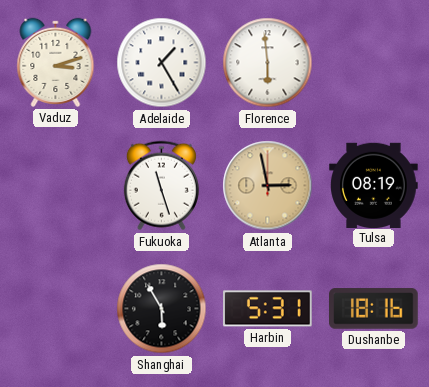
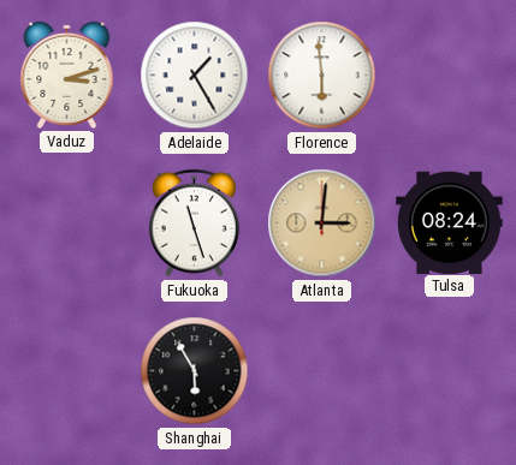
Atlanta: 2:58 -> 3:01
Tulsa: 08:19 -> 08:24
Harbin: 5:31 -> none
Dushanbe: 18:16 -> none
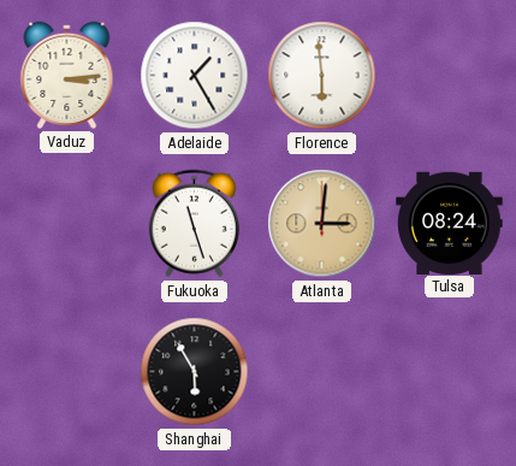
Vaduz: 3:12 -> 3:14
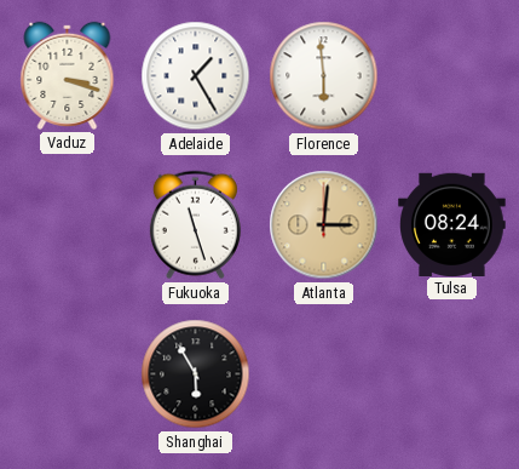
Vaduz: 3:14 -> 3:18
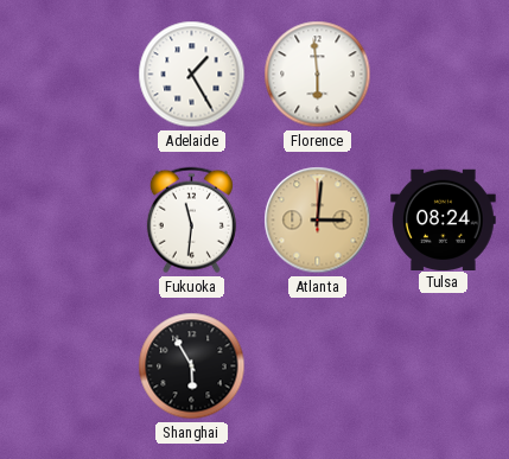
Vaduz: 3:18 -> none
Fukuoka: 11:27 -> 11:31
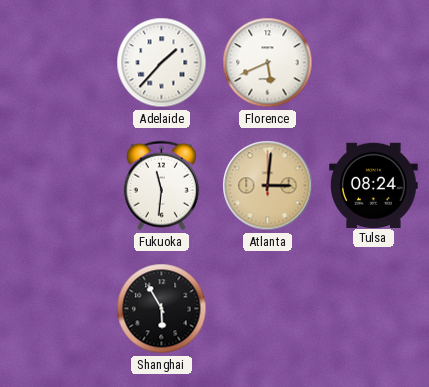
Adelaide: 1:25 -> 1:37
Florence: 5:59 -> 5:41
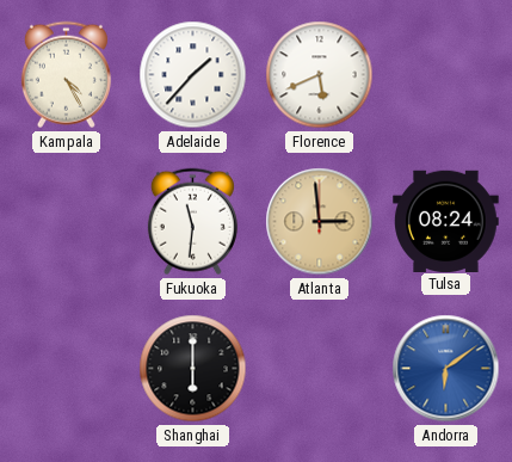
Kampala: none -> 4:25
Atlanta: 3:01 -> 2:59
Shanghai: 5:55 -> 6:00
Andorra: none -> 6:09
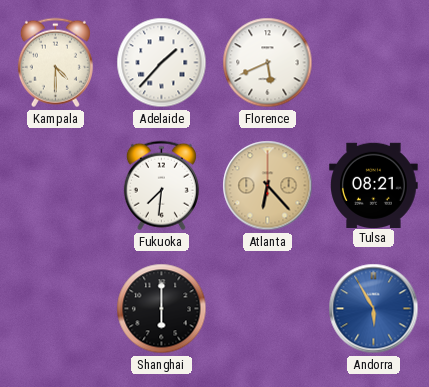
Kampala: 4:25 -> 4:30
Fukuoka: 11:31 -> 7:31
Atlanta: 2:59 -> 6:23
Tulsa: 08:24 -> 08:21
Andorra: 6:09 -> 5:55
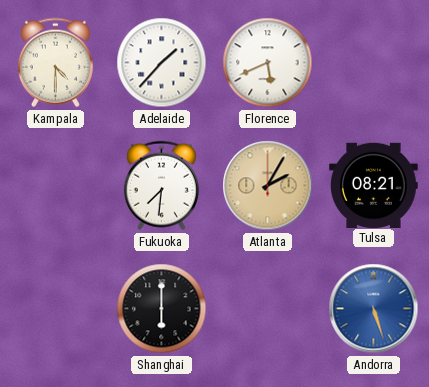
Atlanta: 6:23 -> 2:05
Andorra: 5:55 -> 5:27
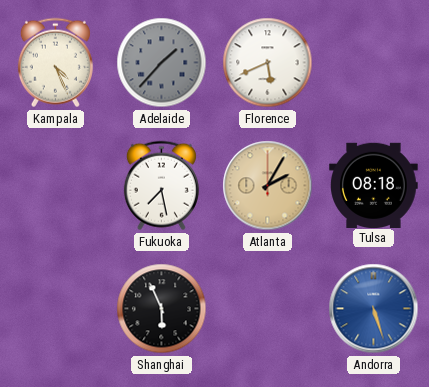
Kampala: 4:30 -> 4:26
Adelaide dial: white -> grey
Fukuoka: 7:31 -> 7:28
Tulsa: 08:21 -> 08:18
Shanghai: 6:00 -> 5:56
